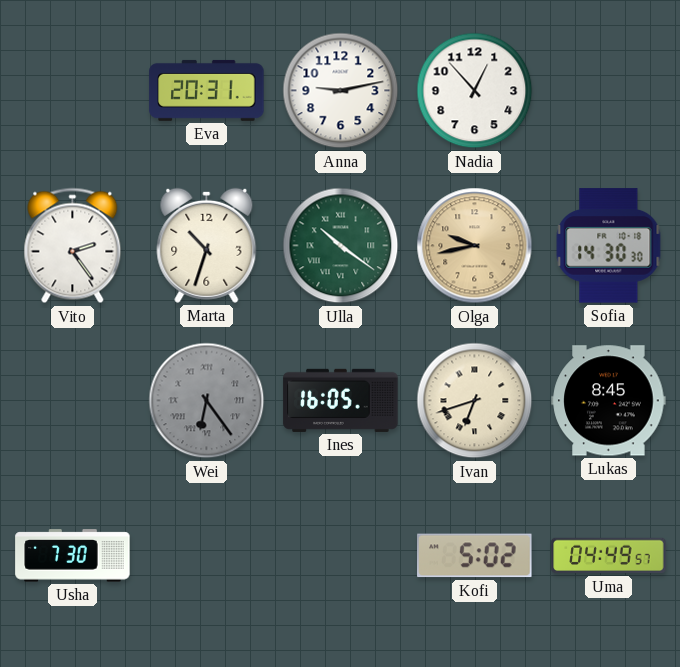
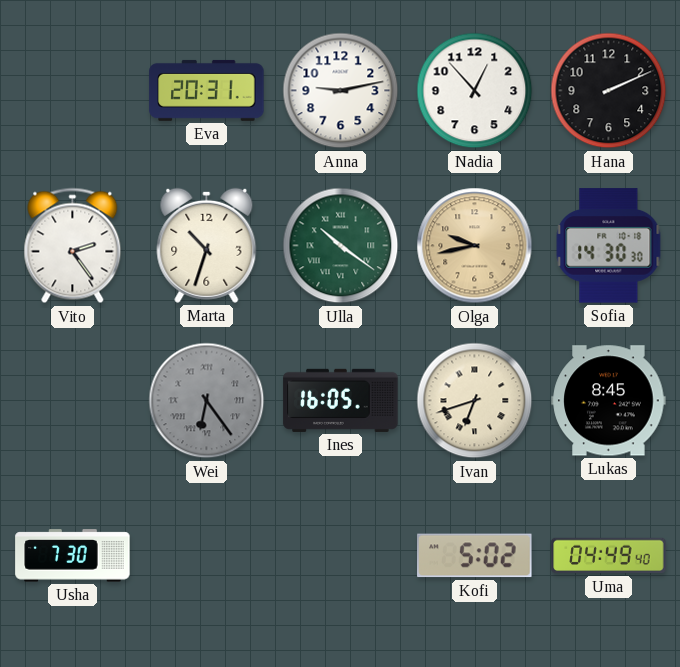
Hana: none -> 2:11
Uma: 04:49:57 -> 04:49:40
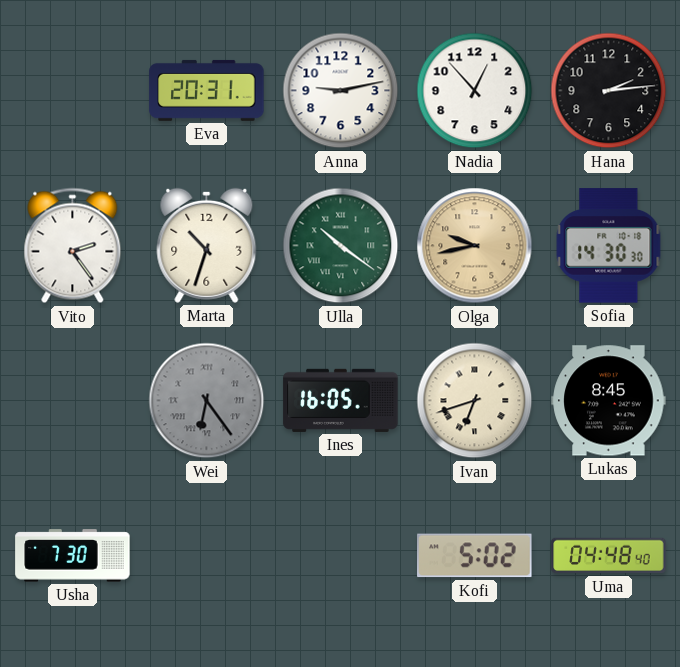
Hana: 2:11 -> 2:14
Uma: 04:49 -> 04:48
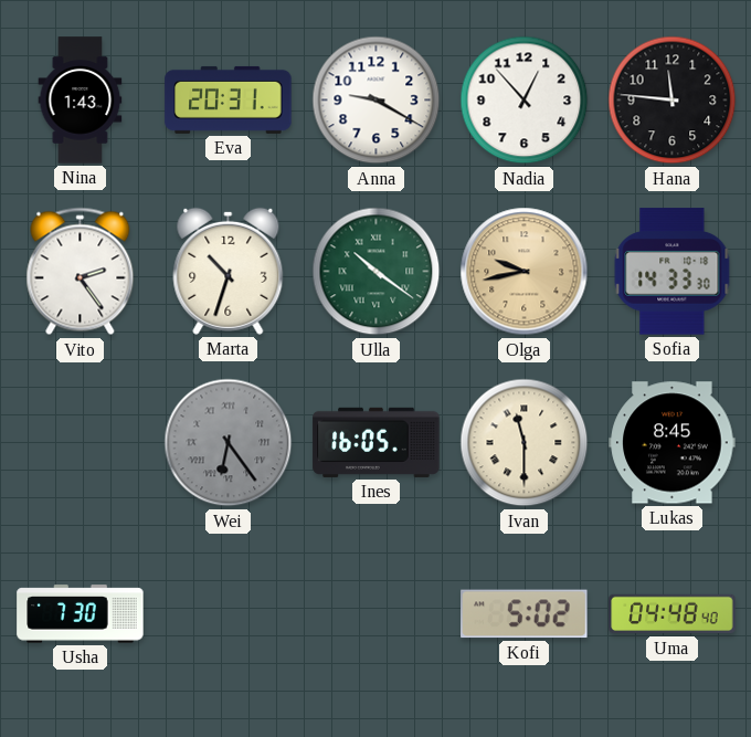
Nina: none -> 1:43
Anna: 9:13 -> 9:20
Hana: 2:14 -> 11:46
Sofia: 14:30 -> 14:33
Ivan: 6:42 -> 11:30
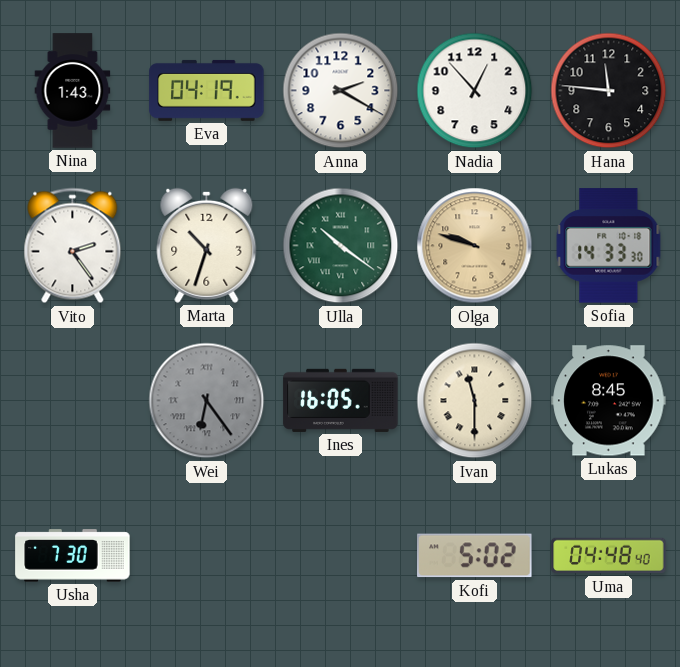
Eva: 20:31 -> 04:19
Anna: 9:20 -> 2:20
Olga: 9:43 -> 9:48
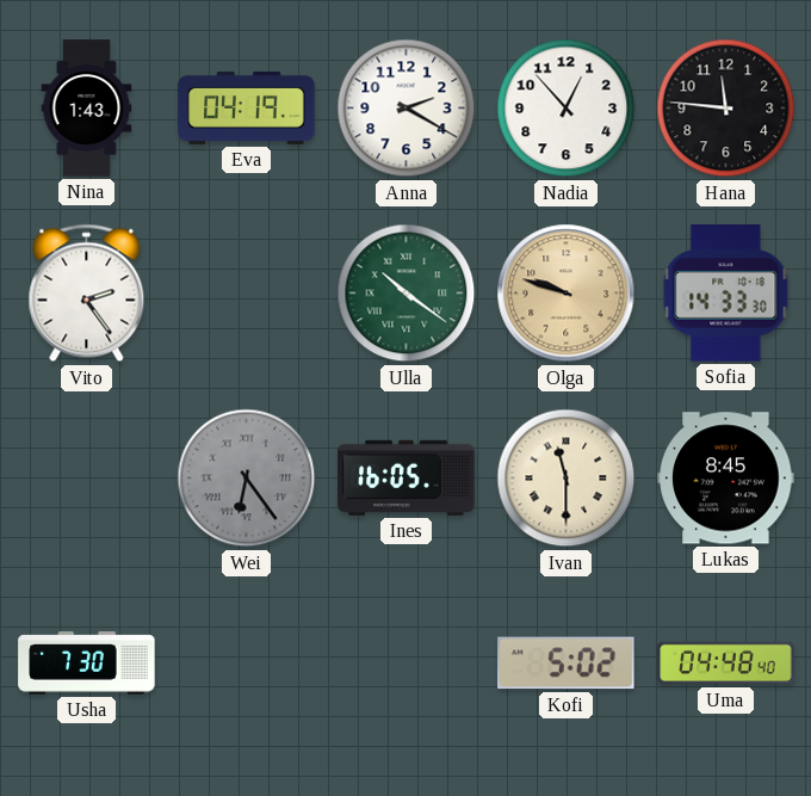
Marta: 10:33 -> none
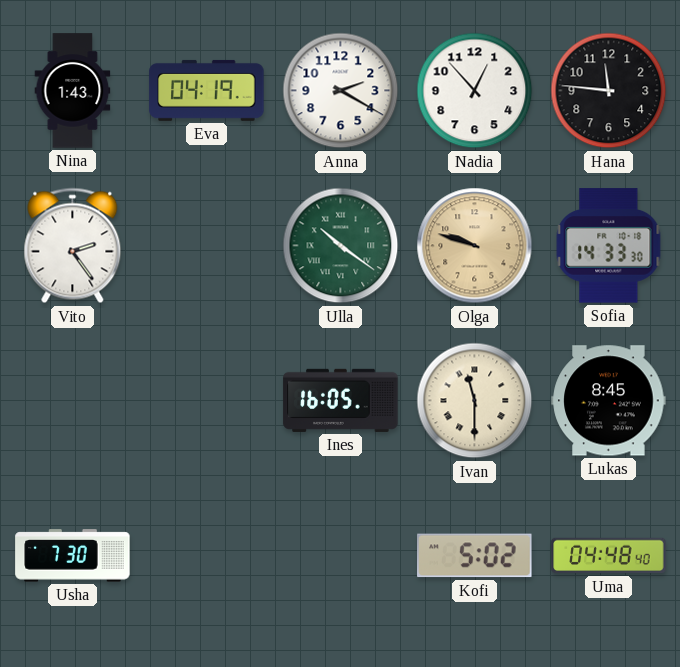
Wei: 6:24 -> none
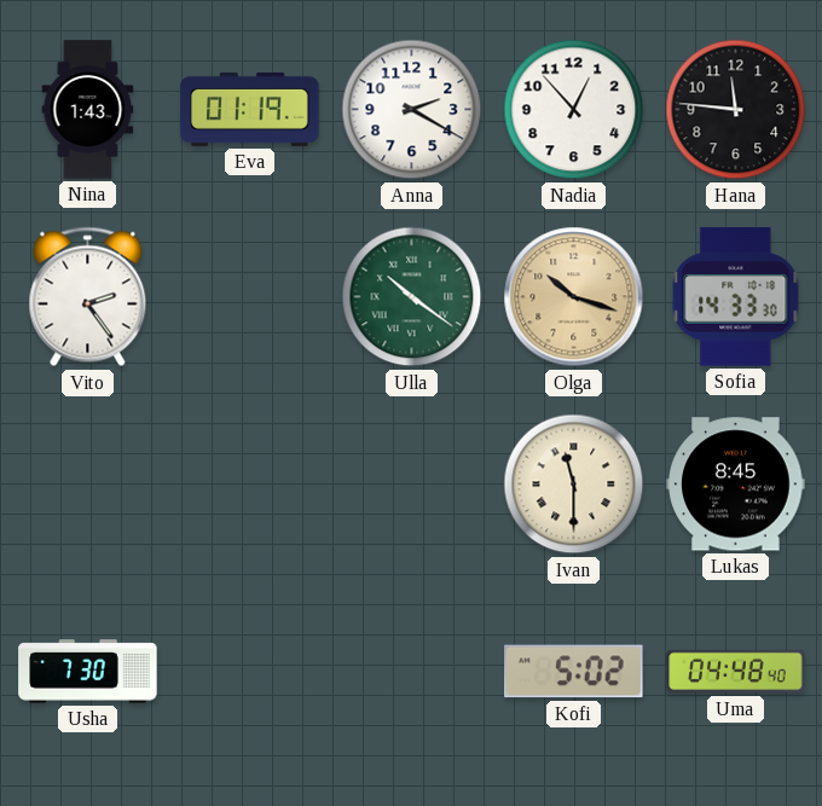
Eva: 04:19 -> 01:19
Olga: 9:48 -> 10:18
Ines: 16:05 -> none
